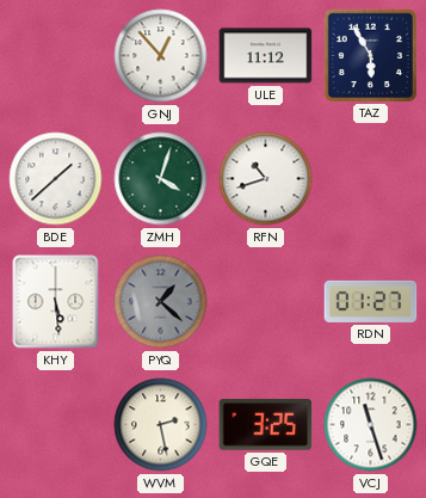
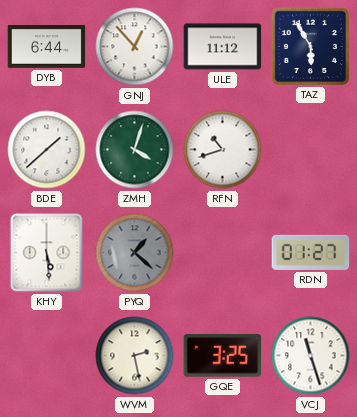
DYB: none -> 6:44
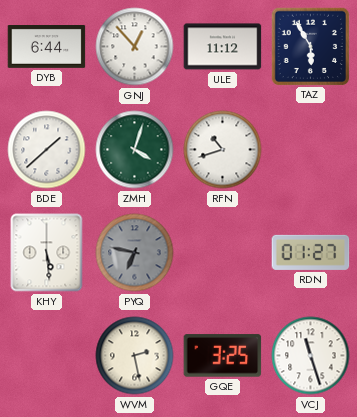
PYQ: 1:22 -> 6:47
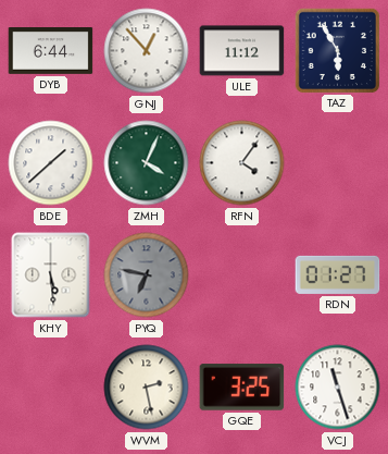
ZMH: 4:03 -> 4:04
RFN: 10:42 -> 4:06
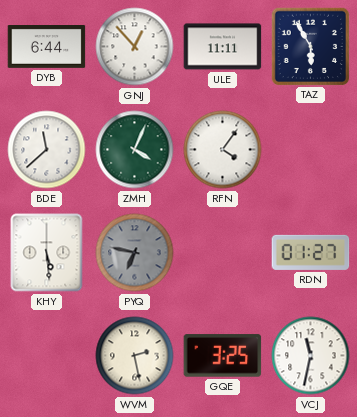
ULE: 11:12 -> 11:11
BDE: 1:38 -> 11:38
VCJ: 11:27 -> 11:32
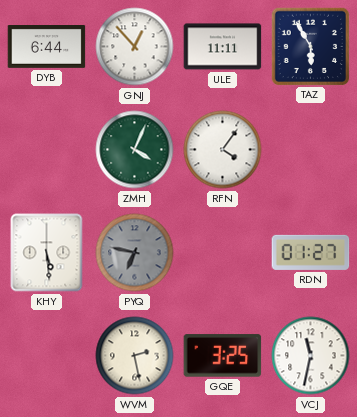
BDE: 11:38 -> none
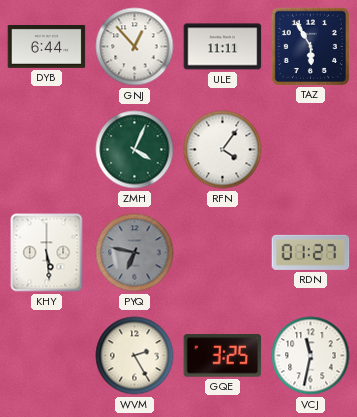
WVM: 2:28 -> 2:25
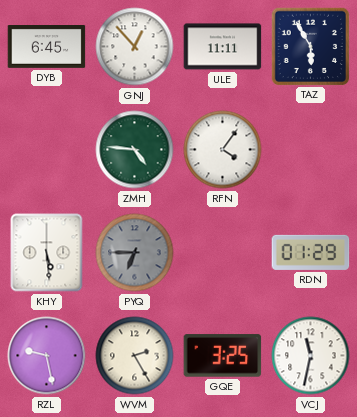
DYB: 6:44 -> 6:45
ZMH: 4:04 -> 4:46
PYQ: 6:47 -> 6:45
RDN: 01:27 -> 01:29
RZL: none -> 9:28
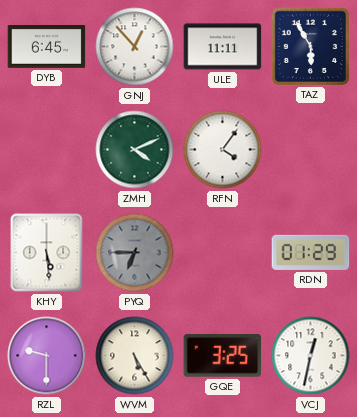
ZMH: 4:46 -> 4:11
RZL: 9:28 -> 9:30
WVM: 2:25 -> 5:25
VCJ: 11:32 -> 12:32
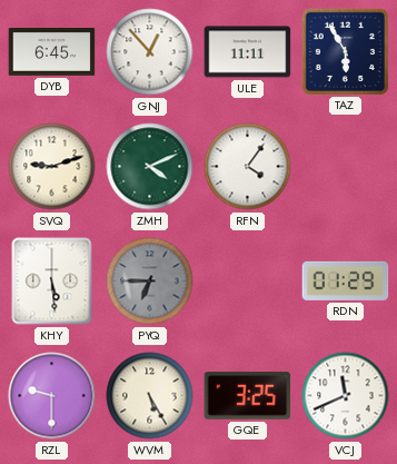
SVQ: none -> 9:12
VCJ: 12:32 -> 11:41
